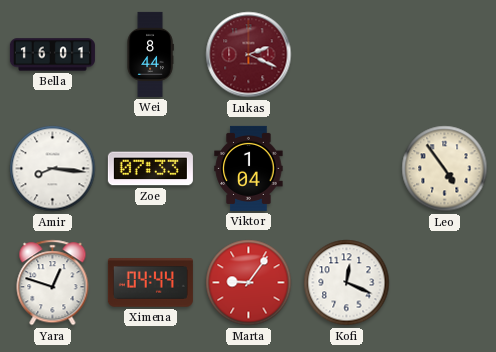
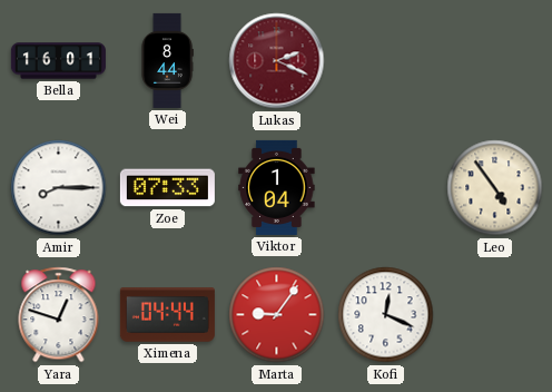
Amir: 8:16 -> 8:15
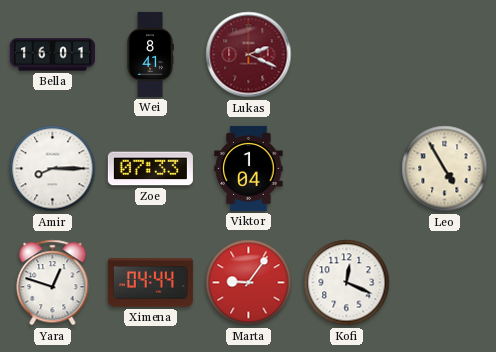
Wei: 8:44 -> 8:41
Leo: 4:54 -> 4:55
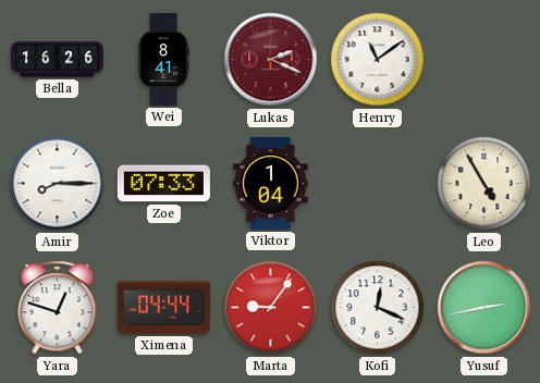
Bella: 16:01 -> 16:26
Henry: none -> 11:09
Yusuf: none -> 2:43
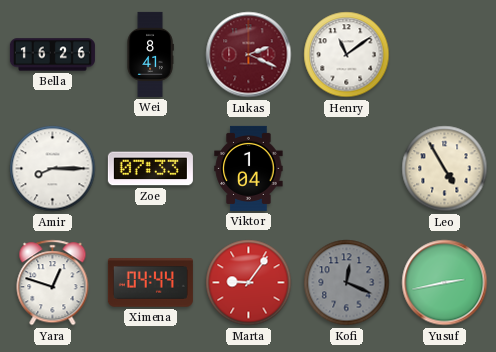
Kofi dial: white -> grey
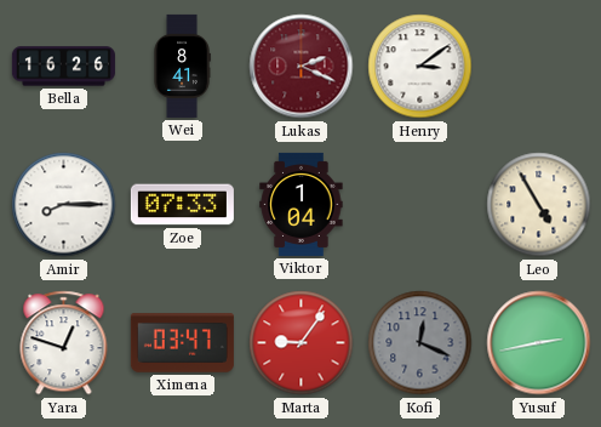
Henry: 11:09 -> 3:09
Ximena: 04:44 -> 03:47
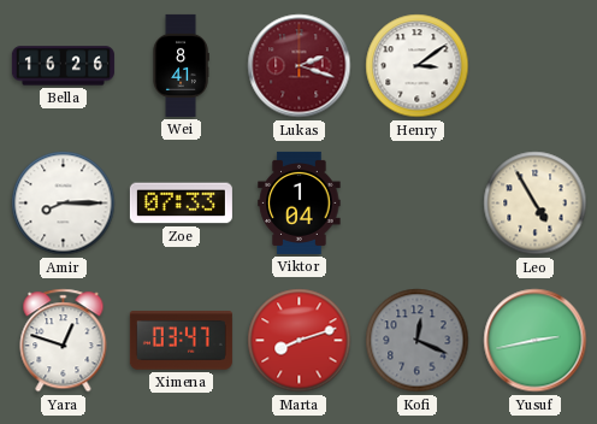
Lukas: 2:19 -> 2:18
Marta: 9:06 -> 8:12
